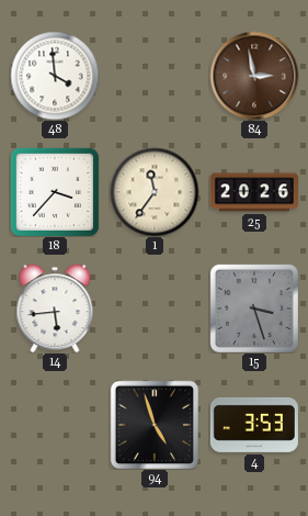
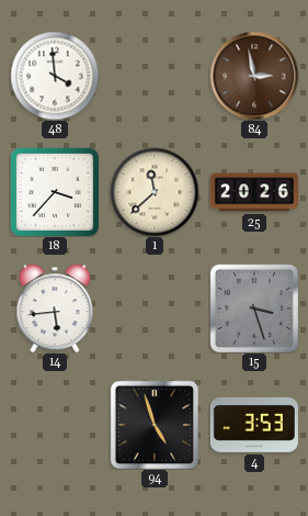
1: 11:36 -> 11:38
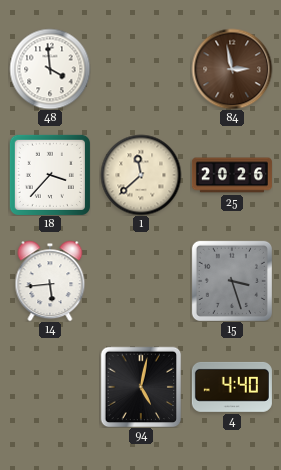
94: 4:57 -> 5:02
4: 3:53 -> 4:40
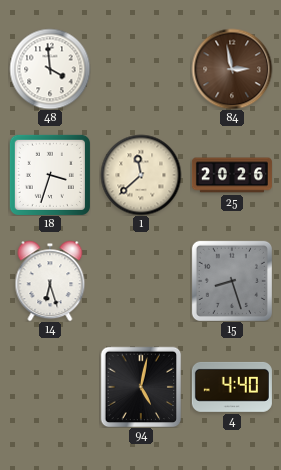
18: 3:37 -> 3:33
14: 5:44 -> 6:27
15: 3:27 -> 8:27
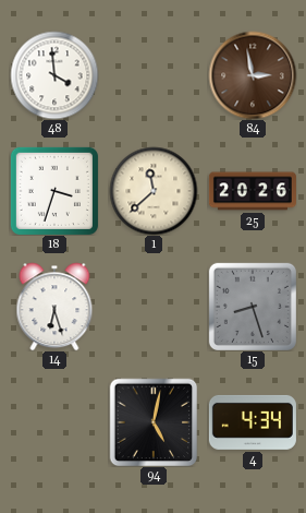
4: 4:40 -> 4:34
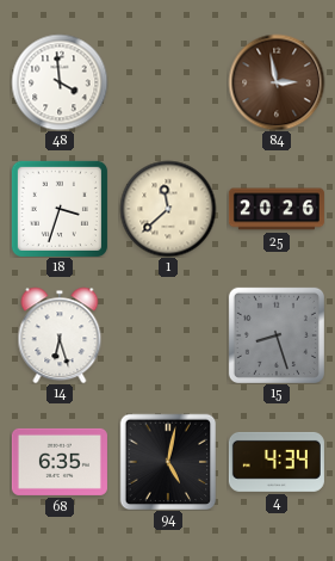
68: none -> 6:35
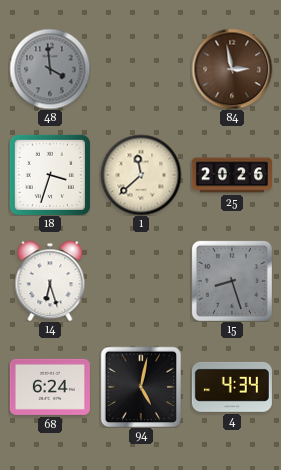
48 dial: white -> grey
68: 6:35 -> 6:24
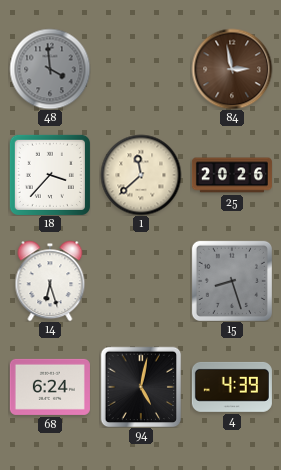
18: 3:33 -> 3:37
4: 4:34 -> 4:39
